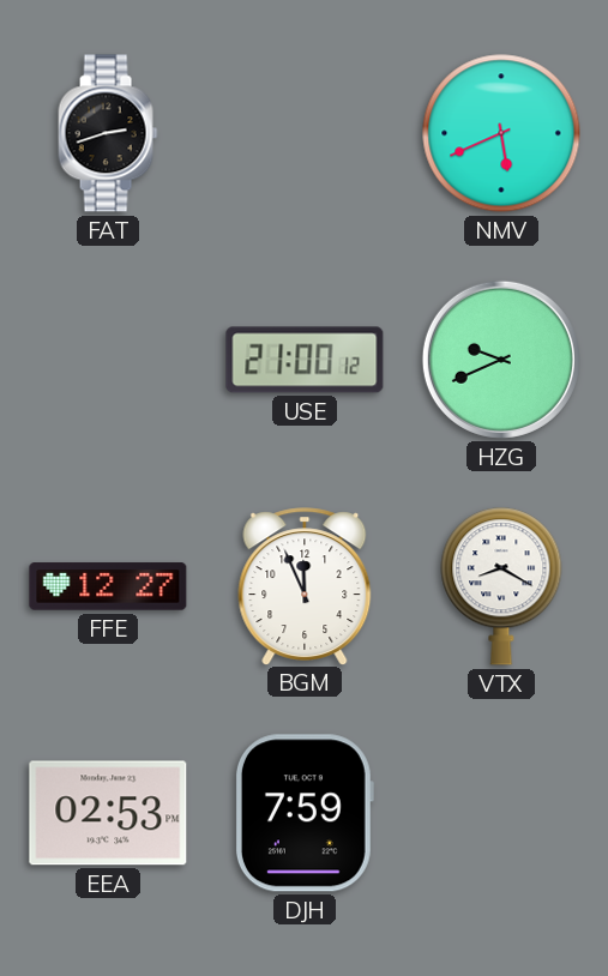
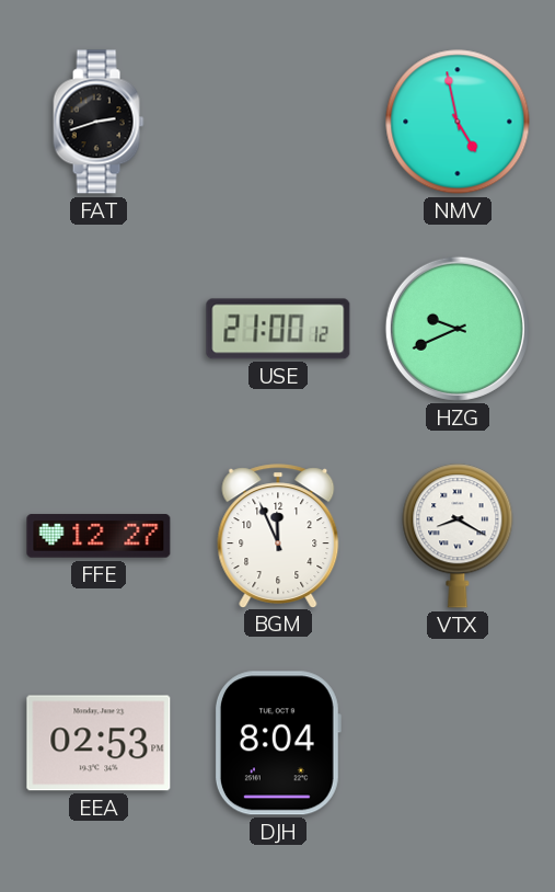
NMV: 5:41 -> 4:58
DJH: 7:59 -> 8:04
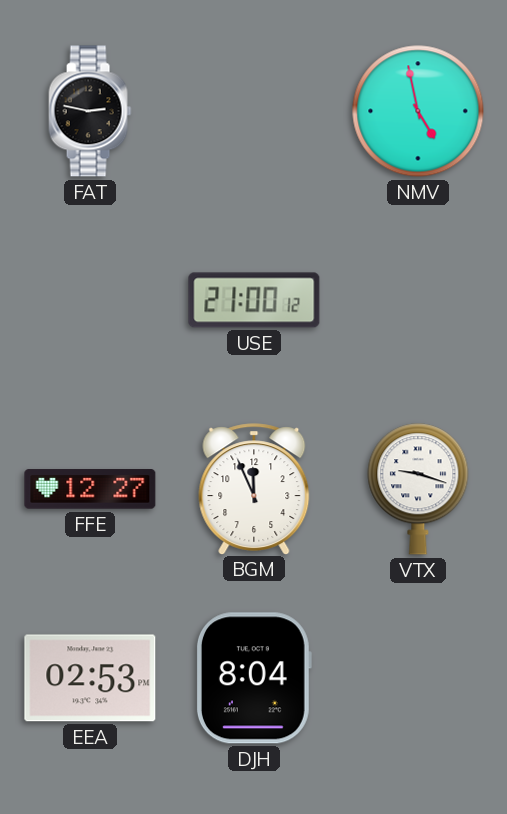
FAT: 2:42 -> 2:47
HZG: 9:41 -> none
VTX: 8:20 -> 9:18
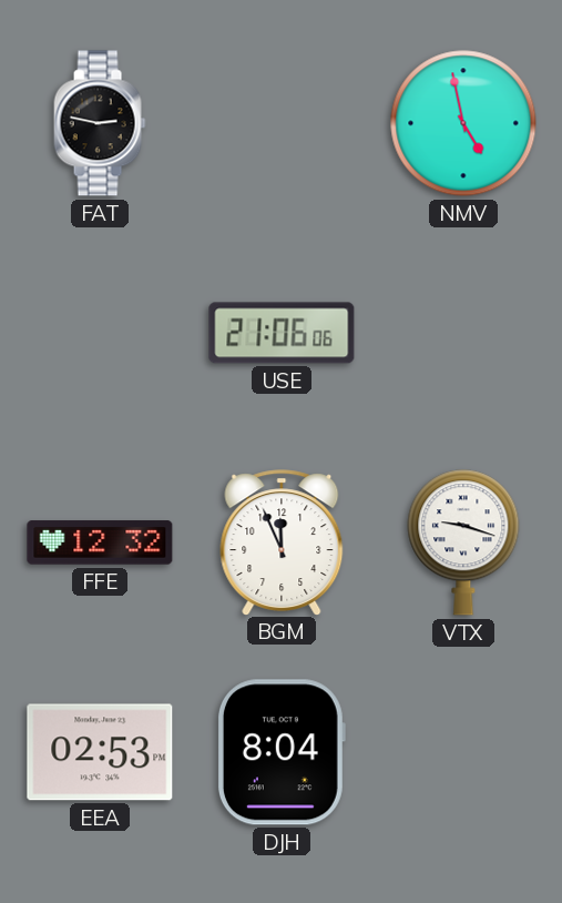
USE: 21:00 -> 21:06
FFE: 12:27 -> 12:32
